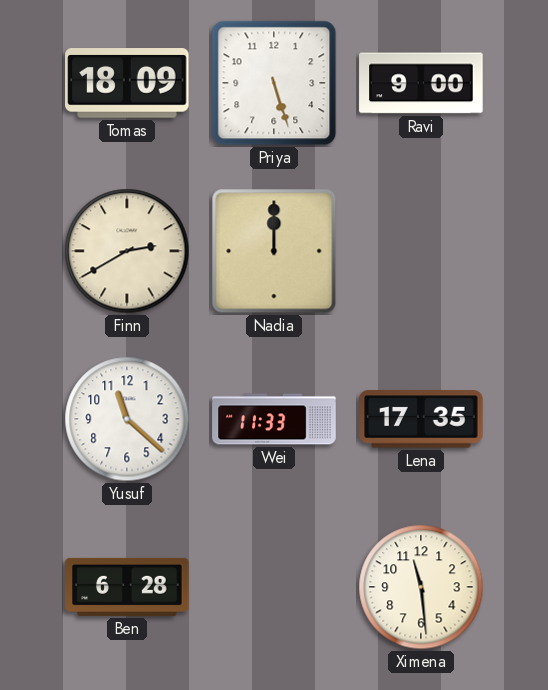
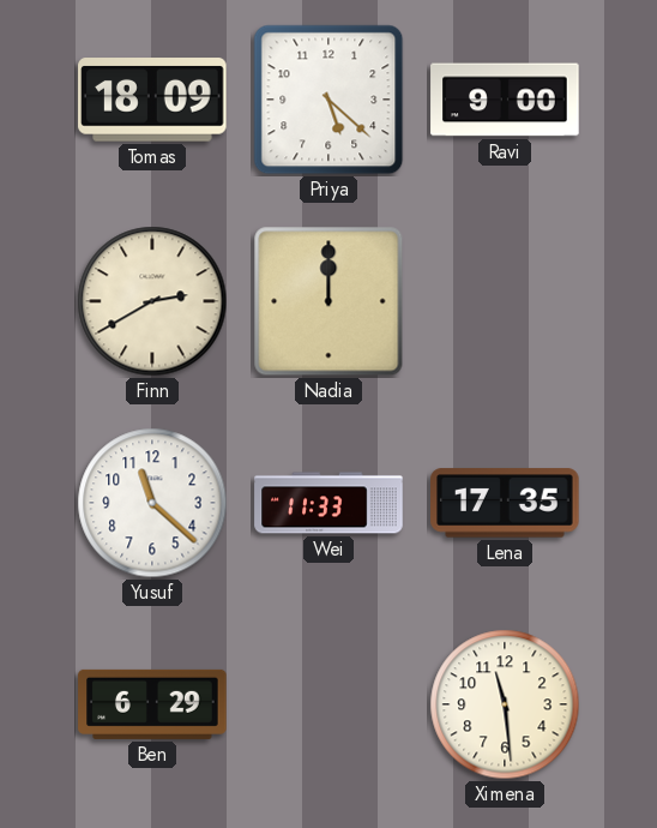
Priya: 5:27 -> 5:22
Ben: 6:28 -> 6:29
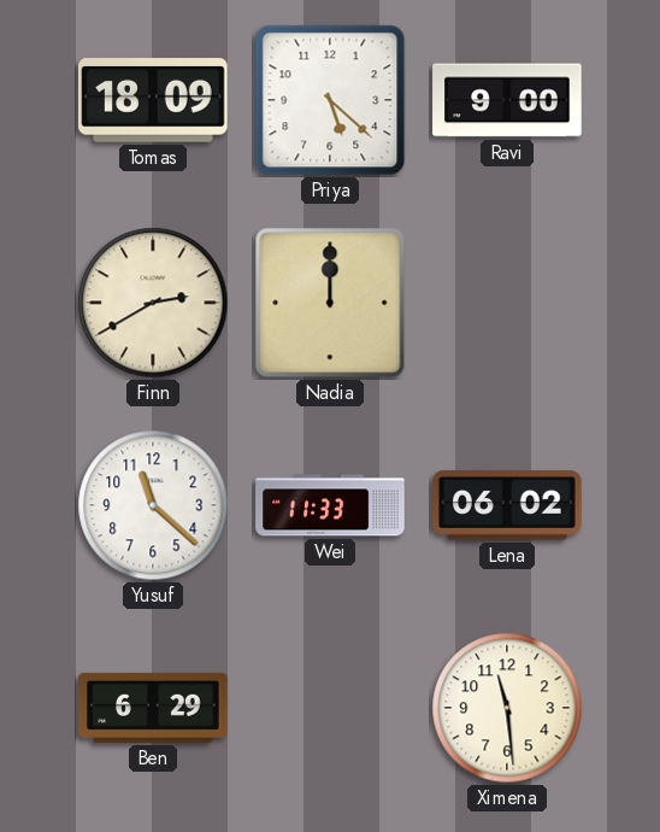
Lena: 17:35 -> 06:02
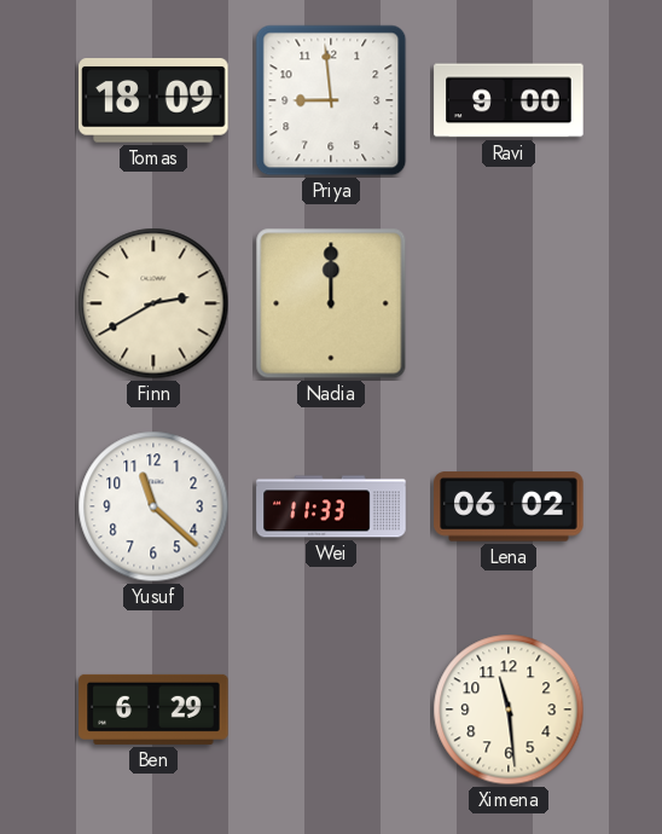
Priya: 5:22 -> 8:59
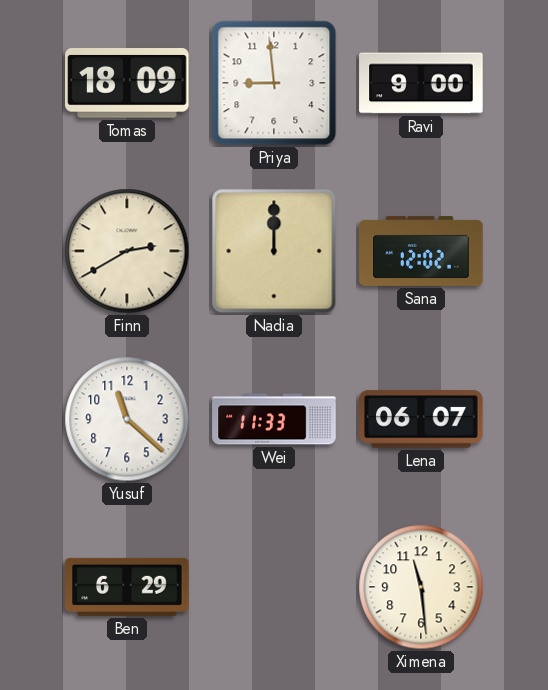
Sana: none -> 12:02
Lena: 06:02 -> 06:07
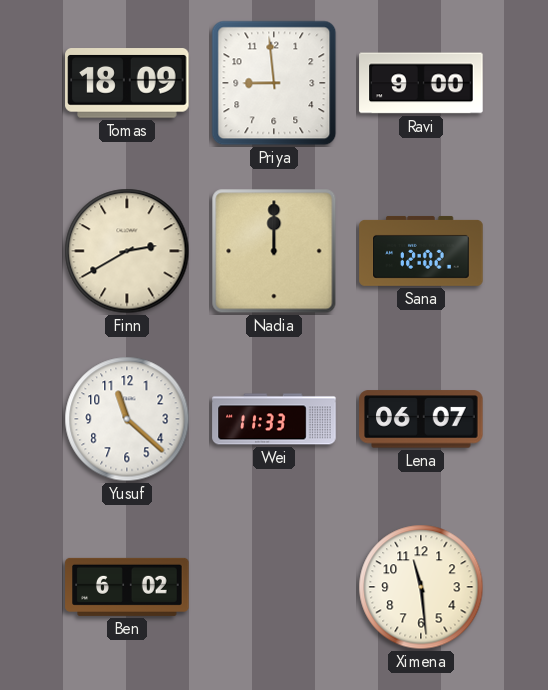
Ben: 6:29 -> 6:02
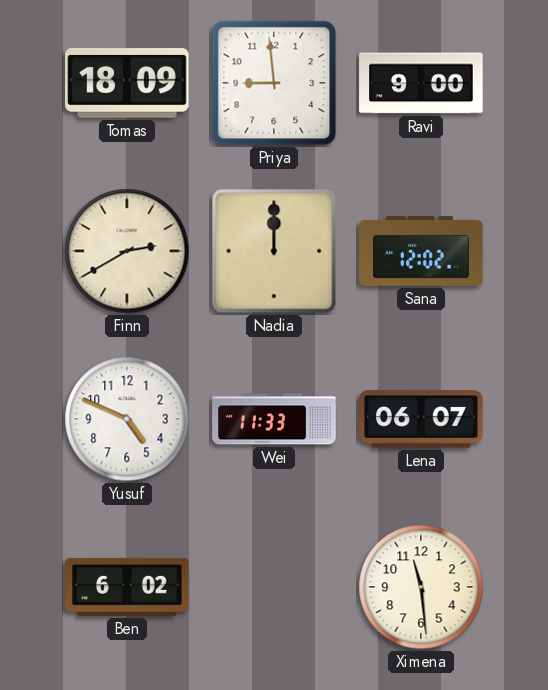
Yusuf: 11:22 -> 4:49
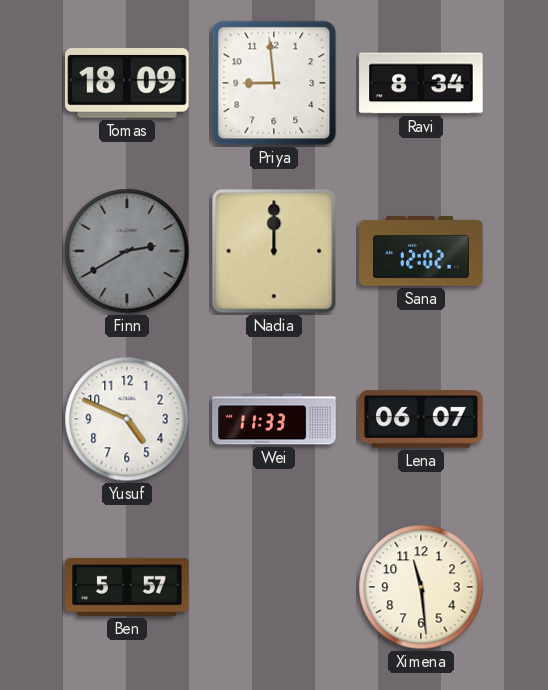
Ravi: 9:00 -> 8:34
Finn dial: cream -> grey
Ben: 6:02 -> 5:57
